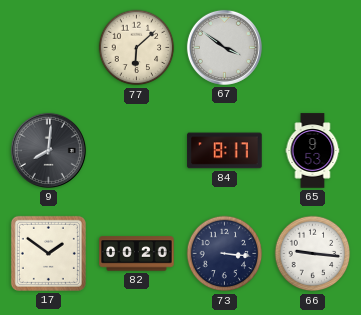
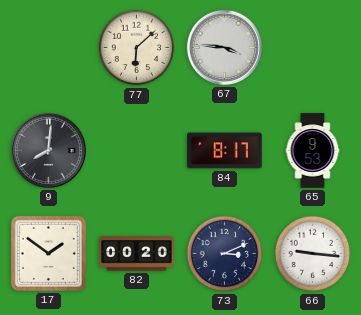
67: 3:51 -> 3:46
73: 3:16 -> 3:11
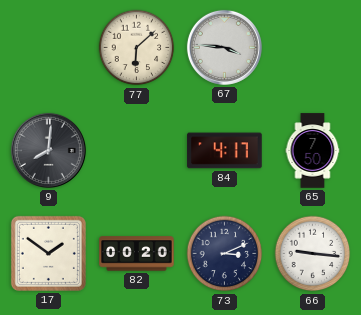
84: 8:17 -> 4:17
65: 9:53 -> 7:50
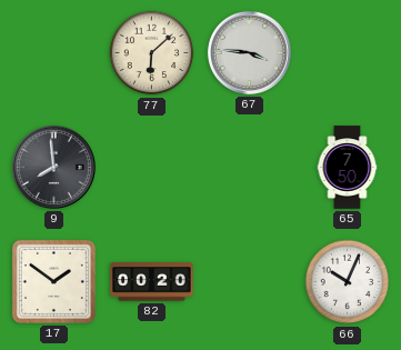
9: 8:01 -> 7:59
84: 4:17 -> none
73: 3:11 -> none
66: 9:16 -> 10:04
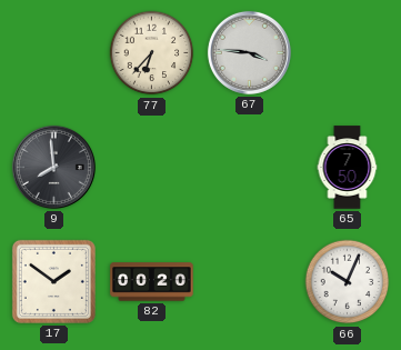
77: 6:08 -> 6:37
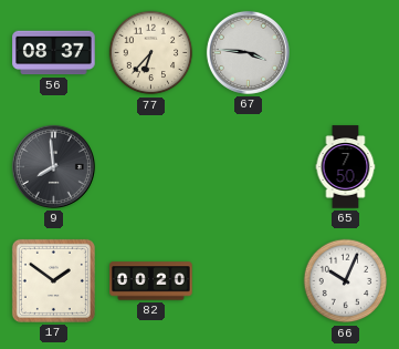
56: none -> 08:37
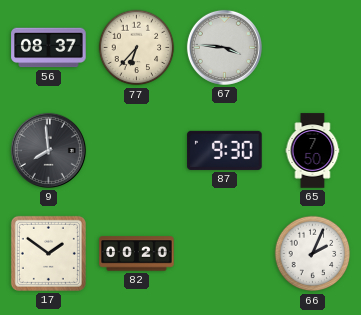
87: none -> 9:30
66: 10:04 -> 2:04
